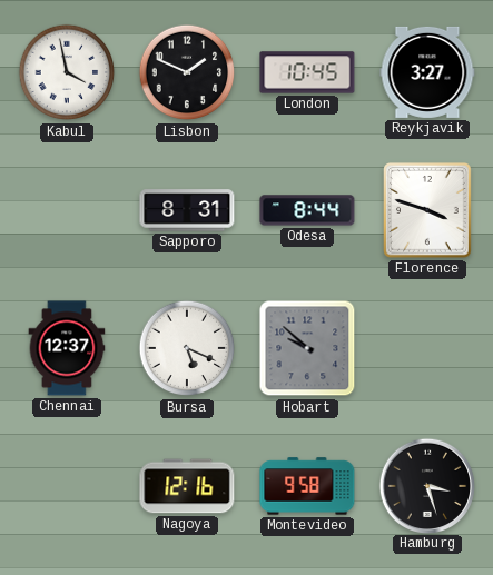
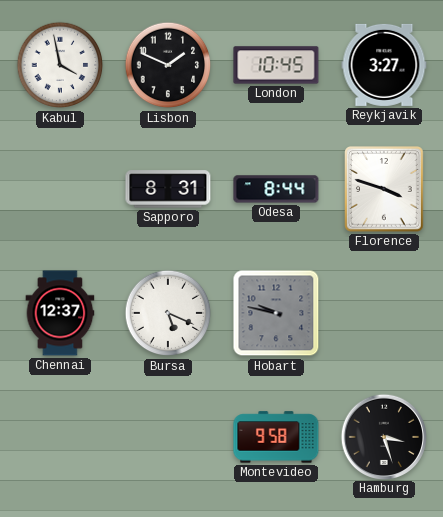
Hobart: 9:52 -> 9:47
Nagoya: 12:16 -> none
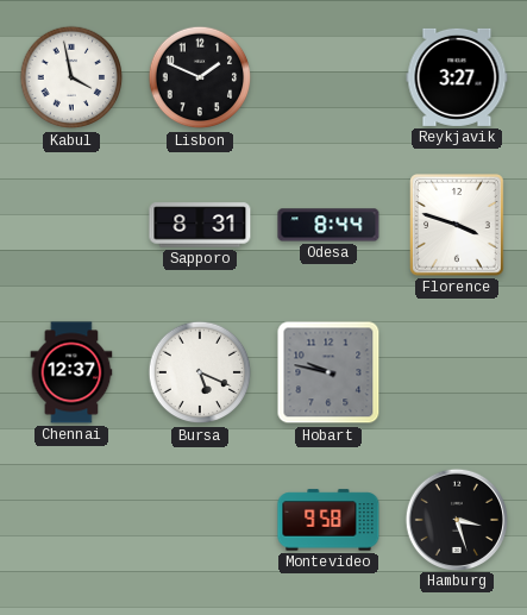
London: 10:45 -> none
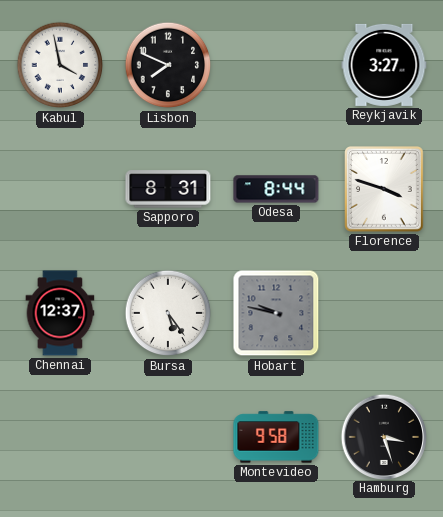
Lisbon: 1:49 -> 7:49
Bursa: 5:19 -> 5:24
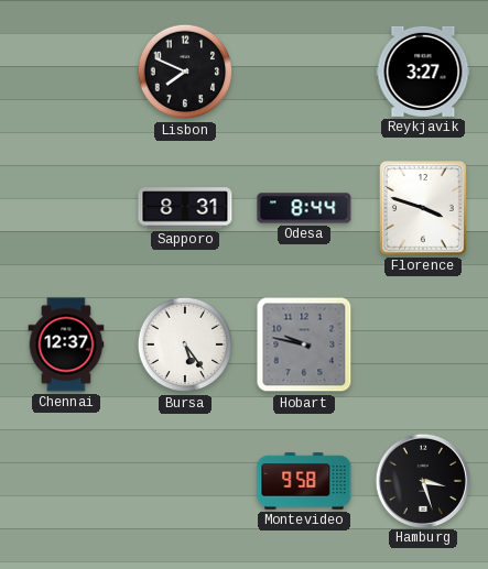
Kabul: 3:58 -> none
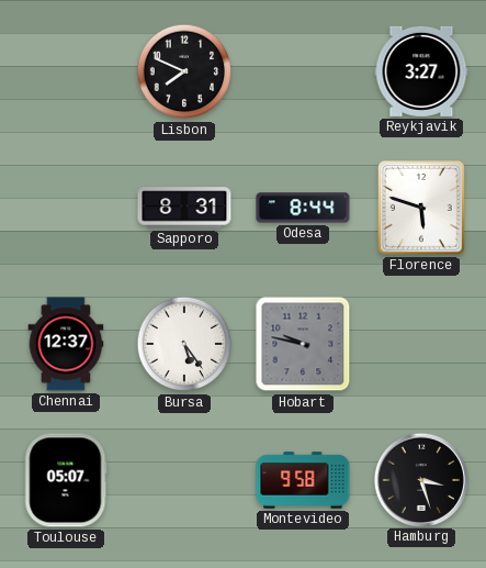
Florence: 3:48 -> 5:48
Toulouse: none -> 05:07
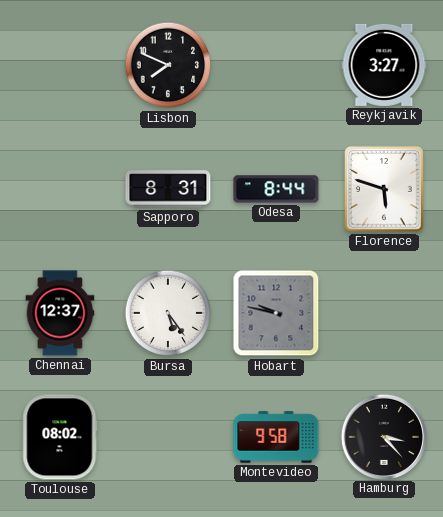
Toulouse: 05:07 -> 08:02
Hamburg: 3:27 -> 3:23
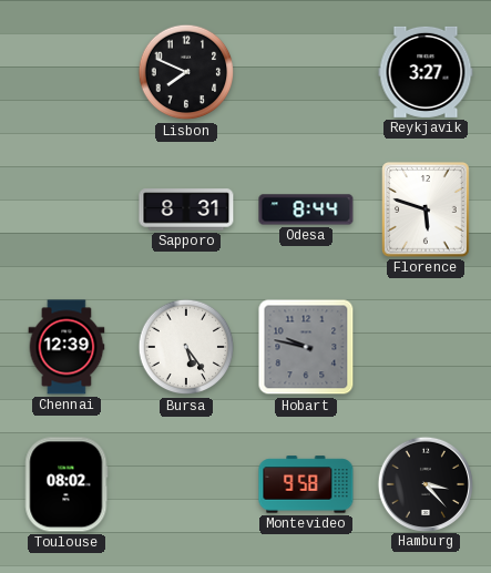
Chennai: 12:37 -> 12:39
